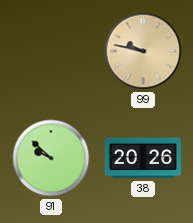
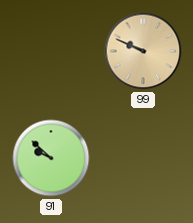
99: 9:47 -> 9:49
38: 20:26 -> none
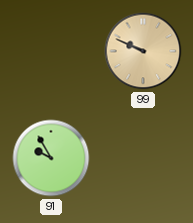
91: 9:52 -> 9:55
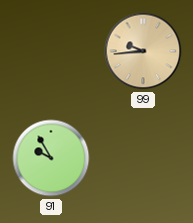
99: 9:49 -> 9:44
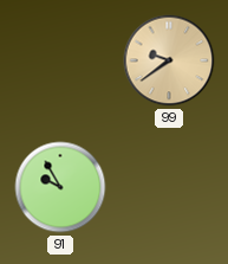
99: 9:44 -> 9:39
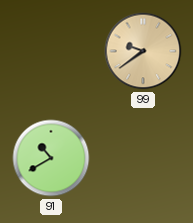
91: 9:55 -> 10:40
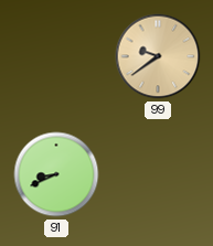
91: 10:40 -> 8:41
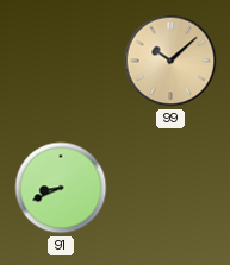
99: 9:39 -> 10:08
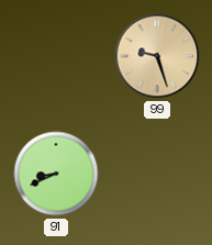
99: 10:08 -> 9:27
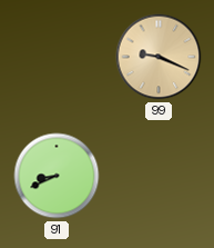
99: 9:27 -> 9:19
